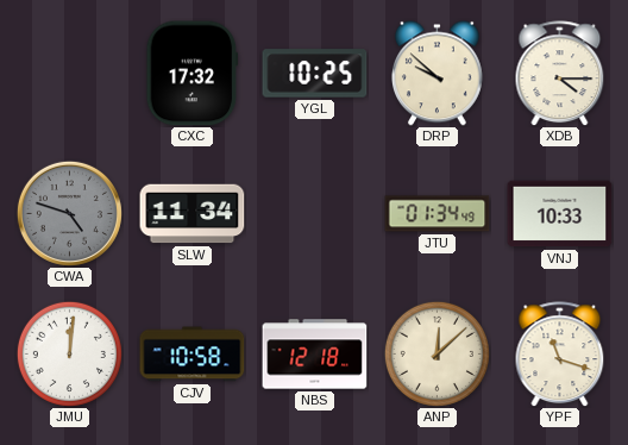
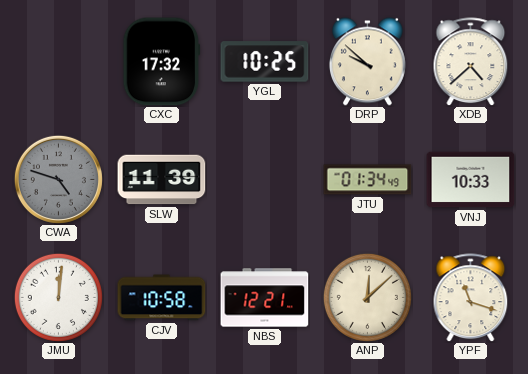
XDB: 4:15 -> 4:38
SLW: 11:34 -> 11:39
NBS: 12:18 -> 12:21
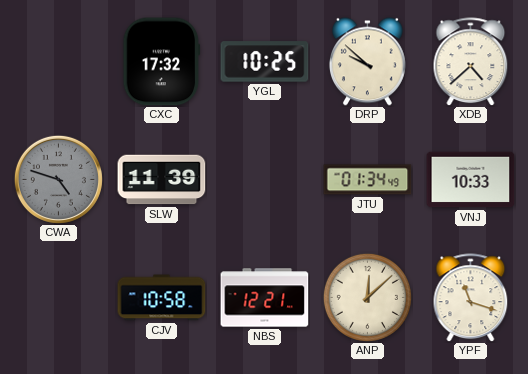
JMU: 12:01 -> none
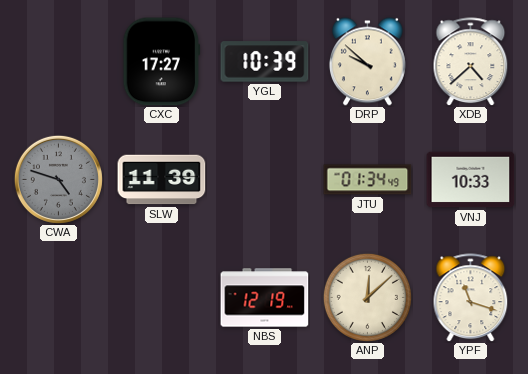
CXC: 17:32 -> 17:27
YGL: 10:25 -> 10:39
CJV: 10:58 -> none
NBS: 12:21 -> 12:19
